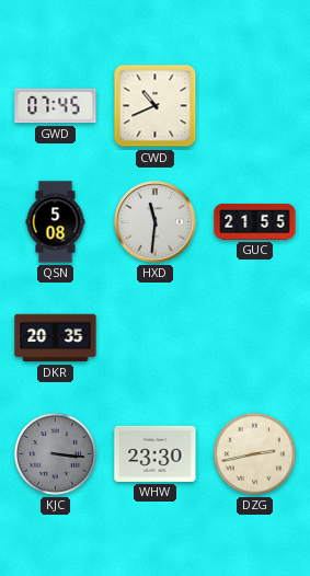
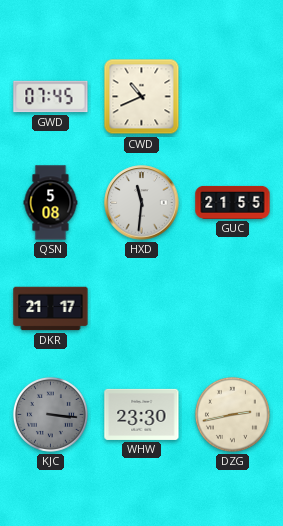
DKR: 20:35 -> 21:17
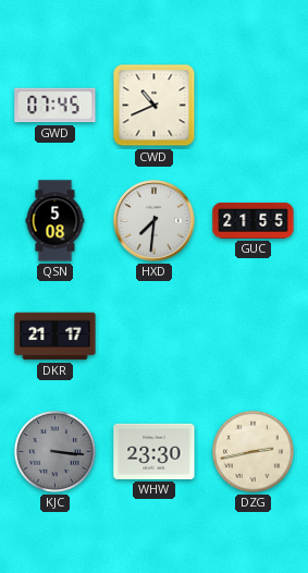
HXD: 11:31 -> 7:31
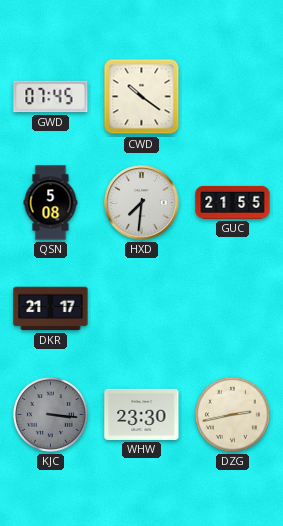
CWD: 10:41 -> 10:21
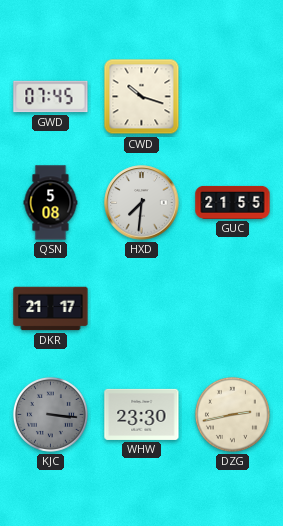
CWD: 10:21 -> 10:18
